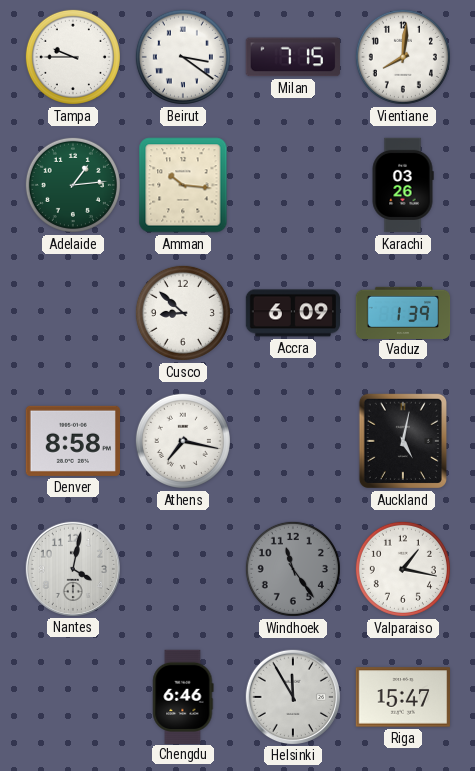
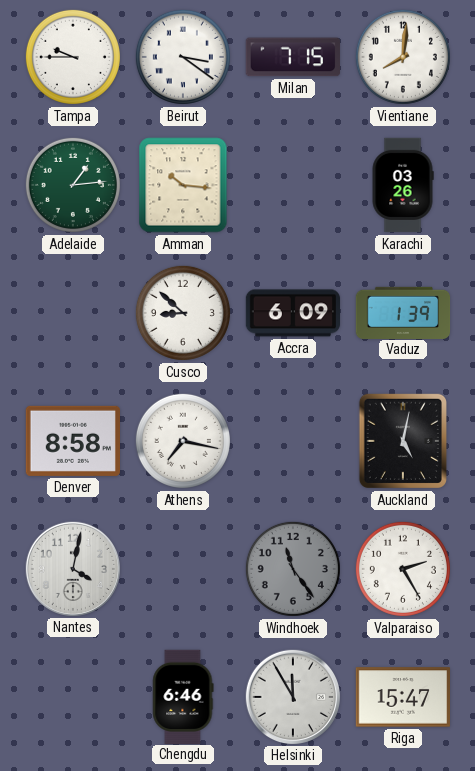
Valparaiso: 1:17 -> 2:25
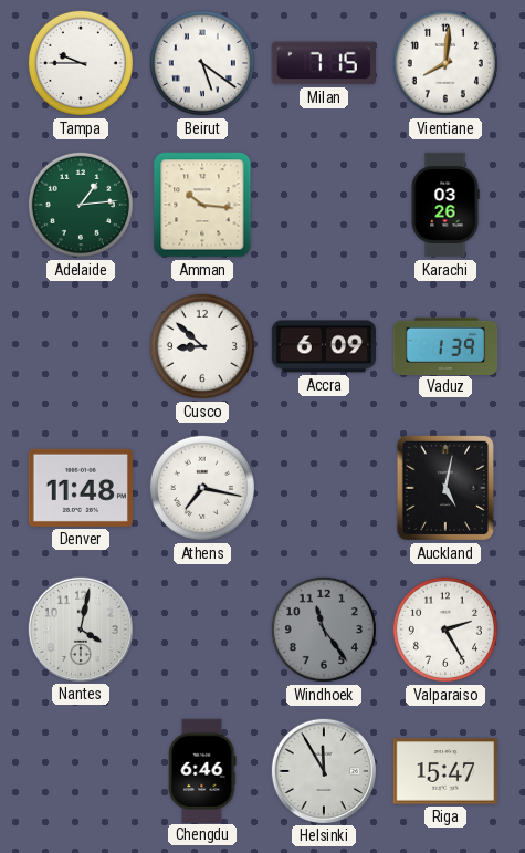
Beirut: 3:21 -> 5:21
Denver: 8:58 -> 11:48
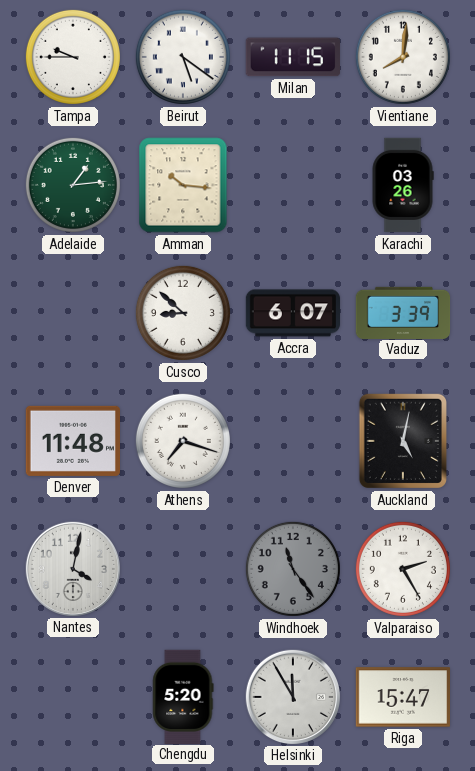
Milan: 7:15 -> 11:15
Accra: 6:09 -> 6:07
Vaduz: 1:39 -> 3:39
Athens: 7:17 -> 7:18
Chengdu: 6:46 -> 5:20
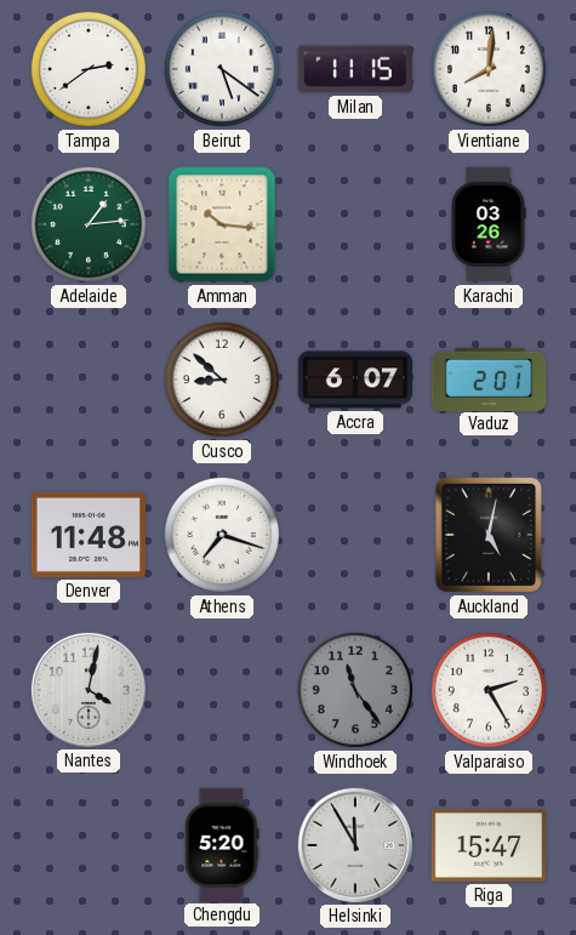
Tampa: 9:45 -> 2:39
Vaduz: 3:39 -> 2:01
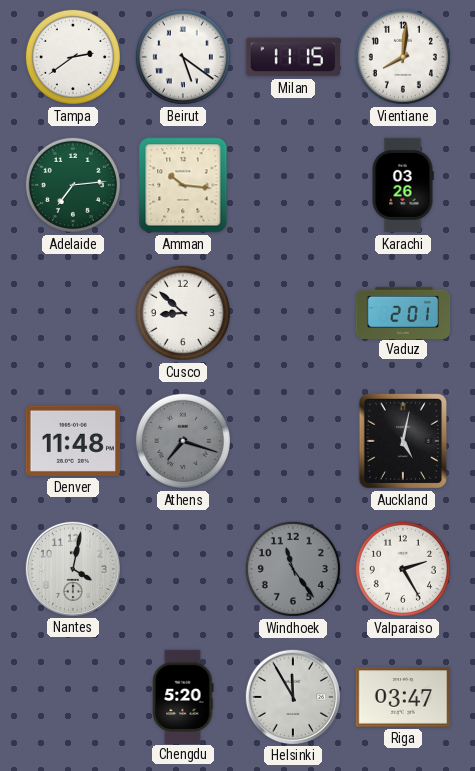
Adelaide: 1:14 -> 7:14
Accra: 6:07 -> none
Athens dial: white -> grey
Riga: 15:47 -> 03:47
